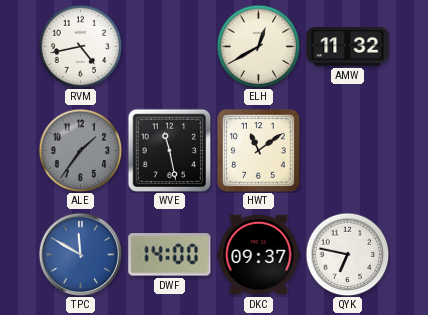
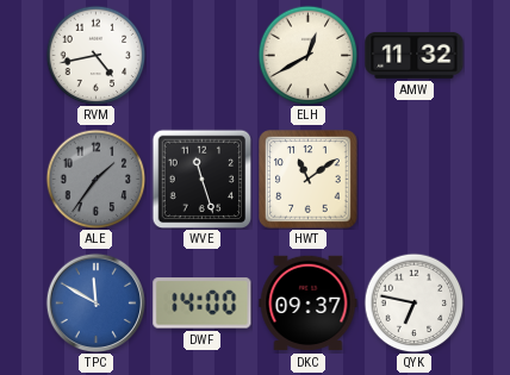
WVE: 11:28 -> 11:27
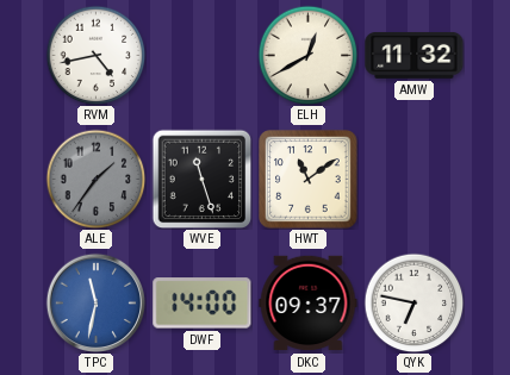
TPC: 11:50 -> 11:32
